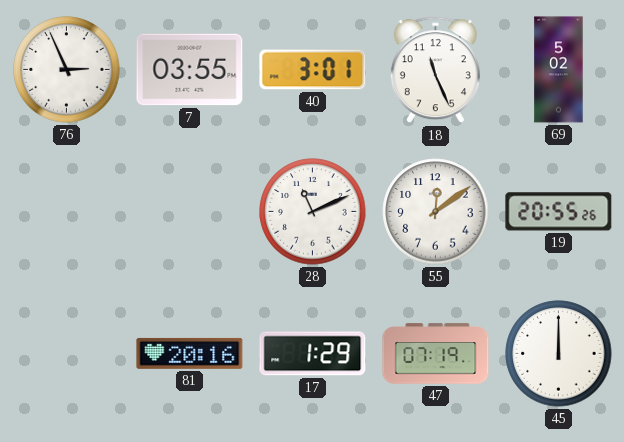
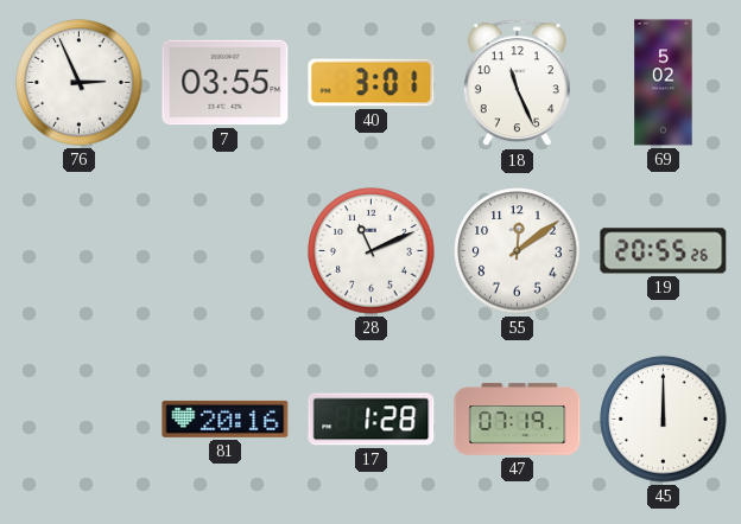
17: 1:29 -> 1:28
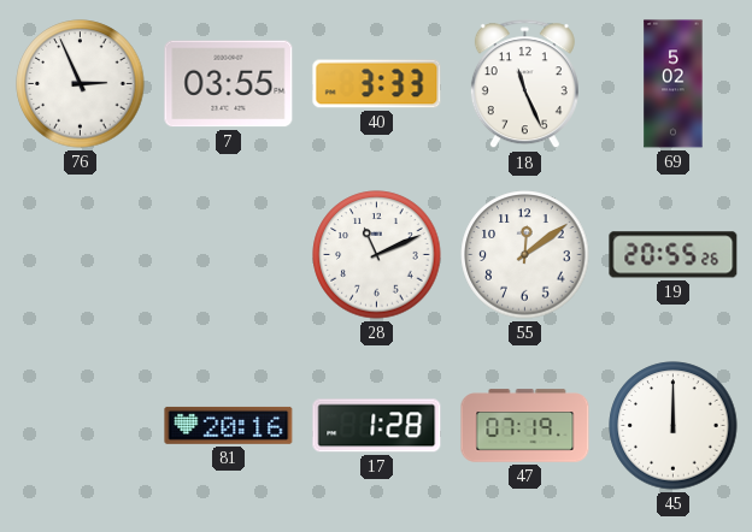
40: 3:01 -> 3:33
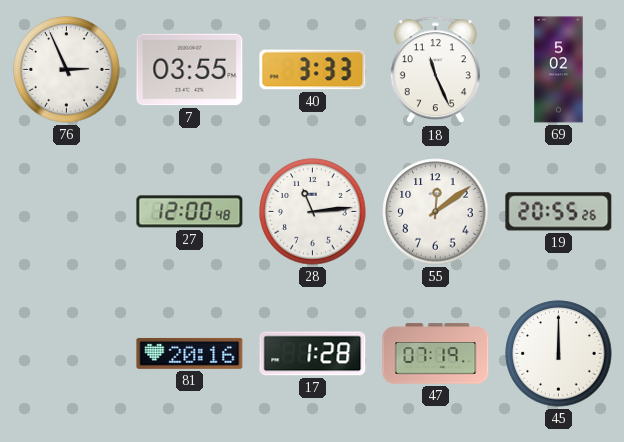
27: none -> 12:00
28: 11:11 -> 11:14
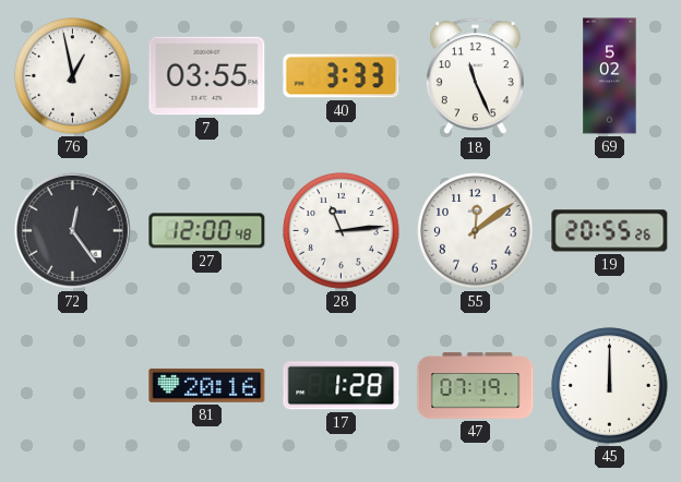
76: 2:56 -> 12:58
72: none -> 12:24
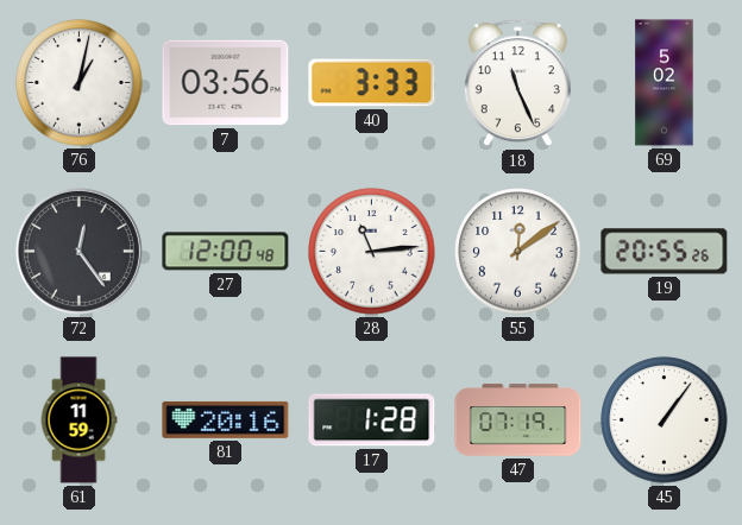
76: 12:58 -> 1:02
7: 03:55 -> 03:56
61: none -> 11:59
45: 12:00 -> 1:06
